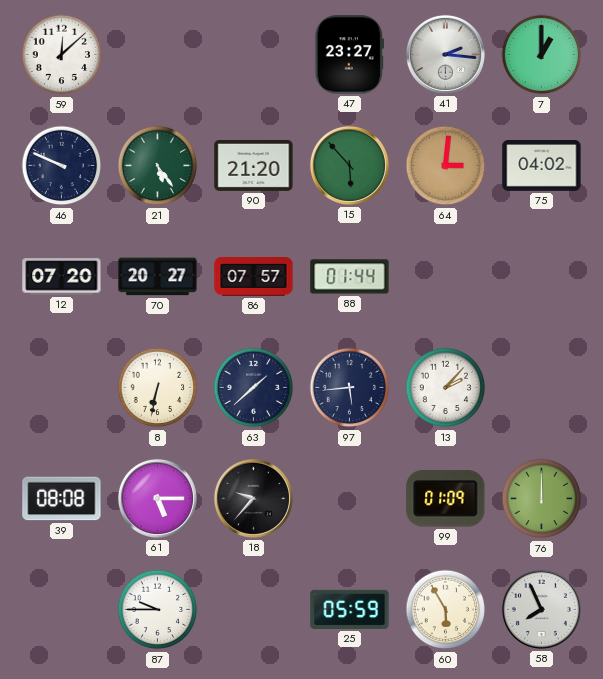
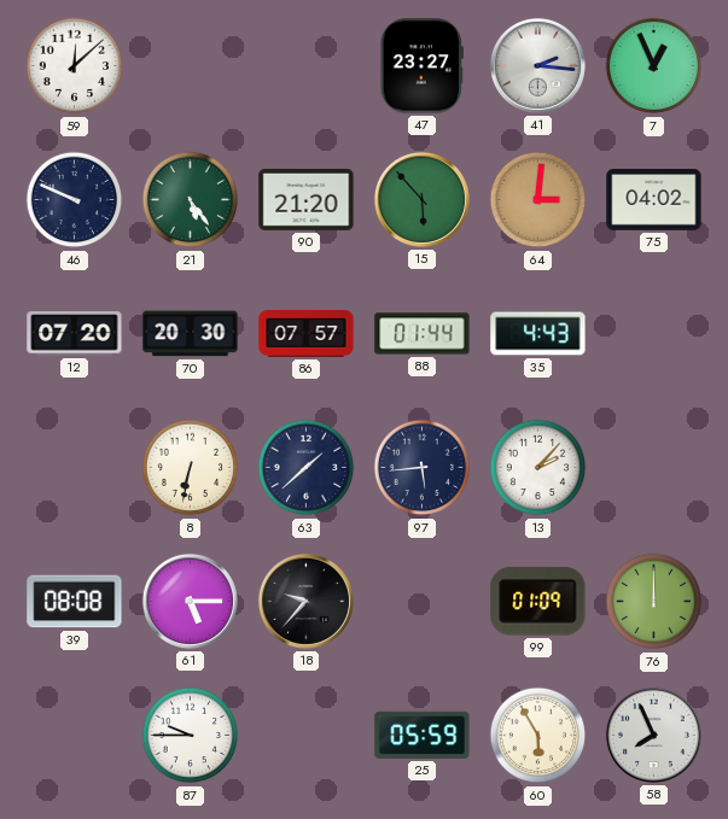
7: 1:00 -> 12:56
70: 20:27 -> 20:30
35: none -> 4:43
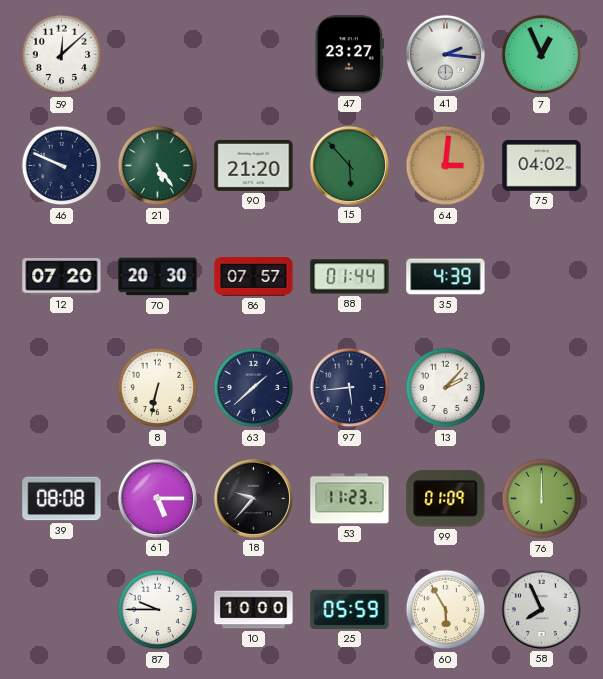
35: 4:43 -> 4:39
53: none -> 11:23
10: none -> 10:00
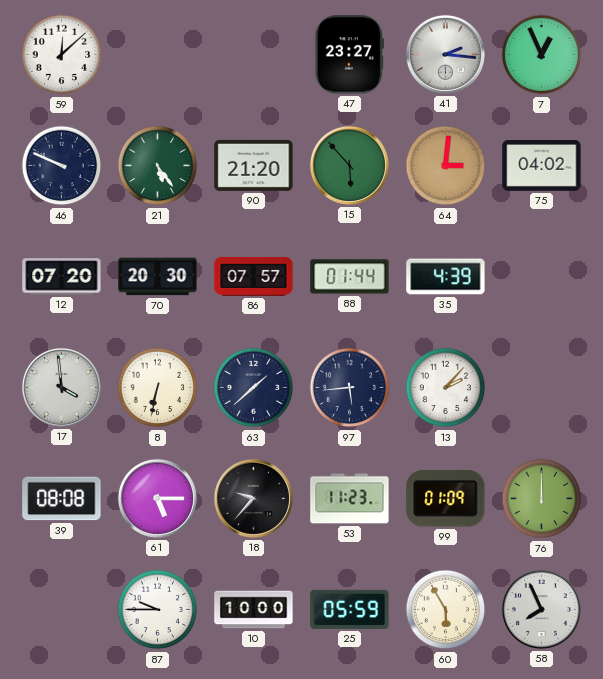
17: none -> 3:59
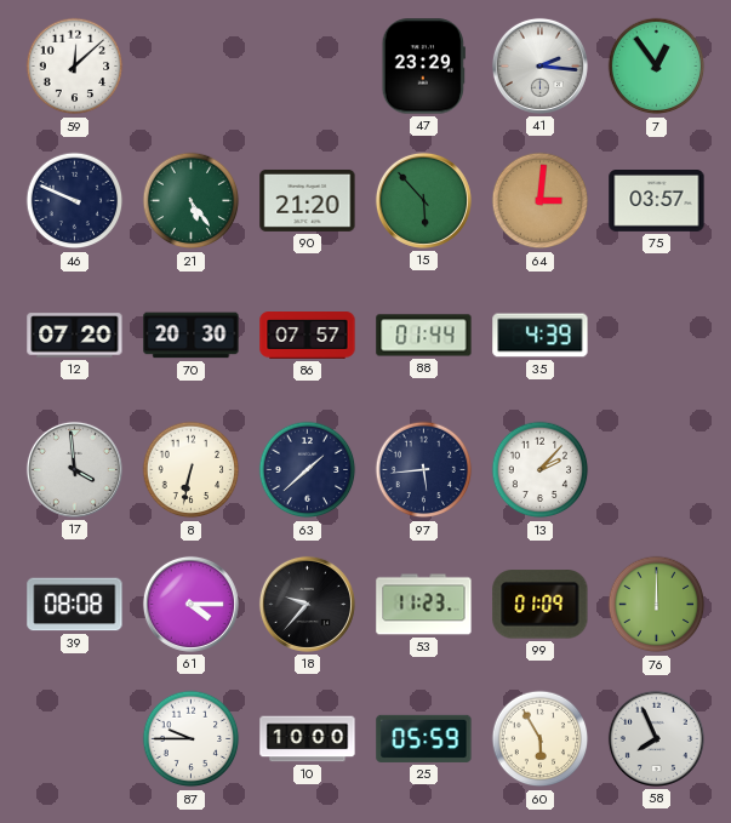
47: 23:27 -> 23:29
7: 12:56 -> 12:54
75: 04:02 -> 03:57
61: 5:15 -> 4:15
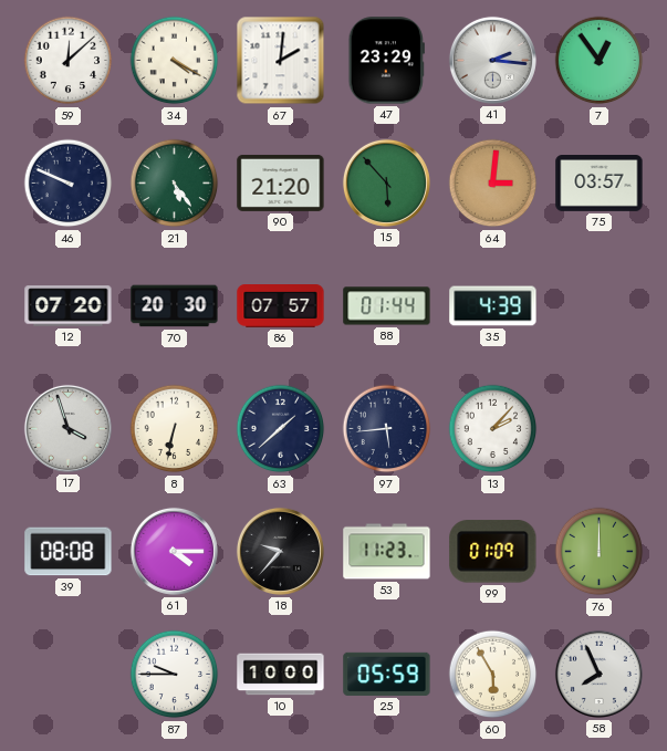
34: none -> 4:20
67: none -> 2:01
17: 3:59 -> 3:57
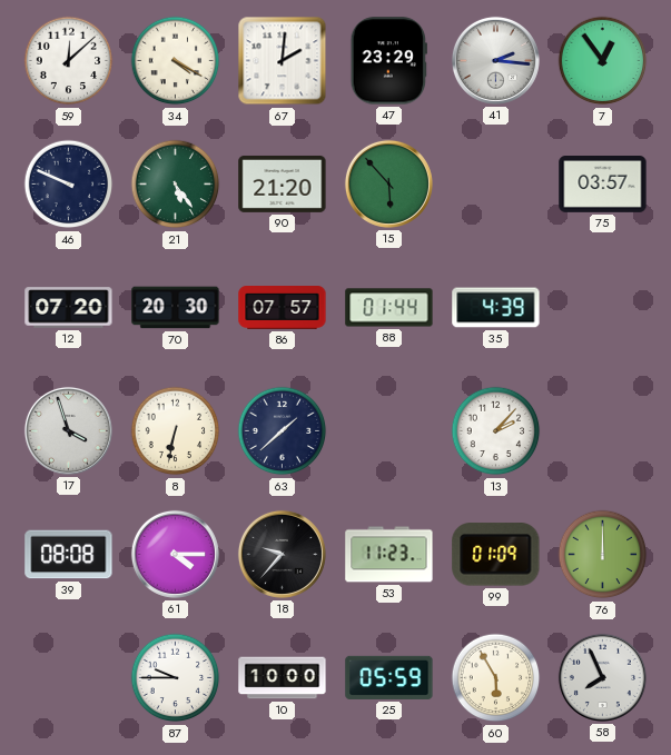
64: 3:01 -> none
97: 5:44 -> none
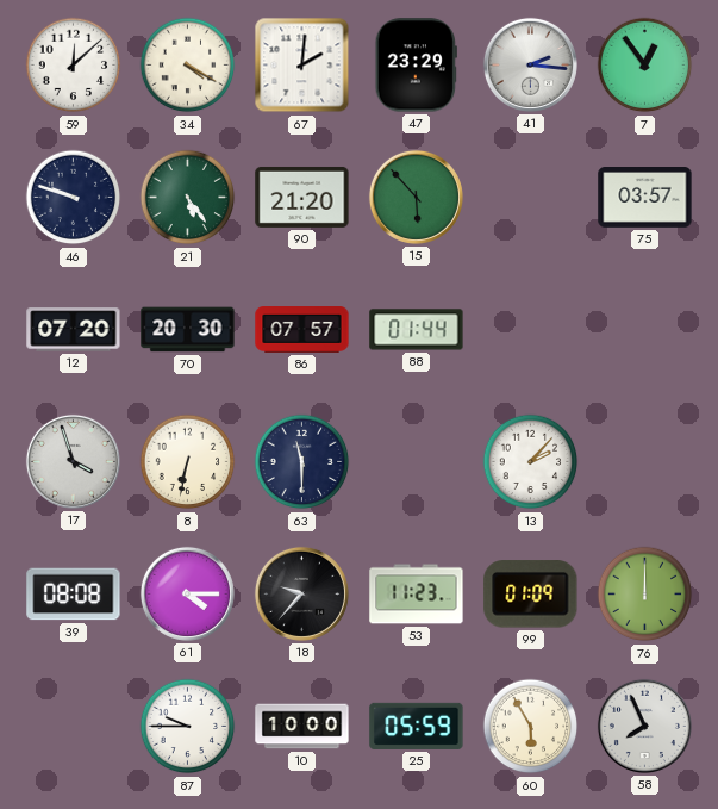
46: 9:49 -> 9:48
35: 4:39 -> none
63: 1:38 -> 11:30
